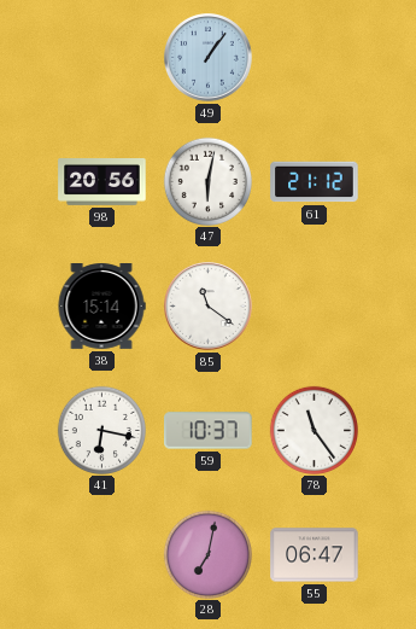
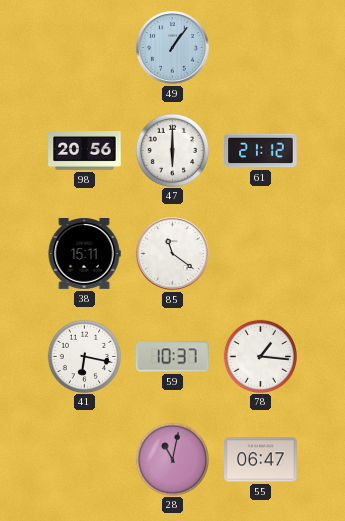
47: 6:02 -> 6:00
38: 15:14 -> 15:11
78: 11:24 -> 1:16
28: 7:02 -> 11:02
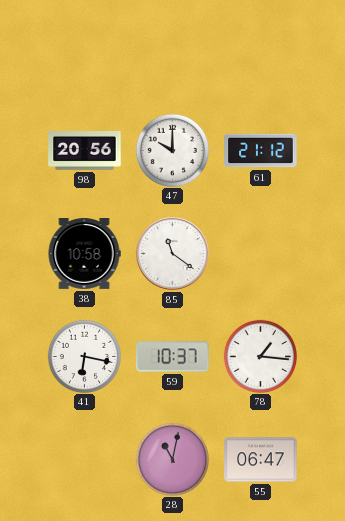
49: 1:06 -> none
47: 6:00 -> 10:00
38: 15:11 -> 10:58
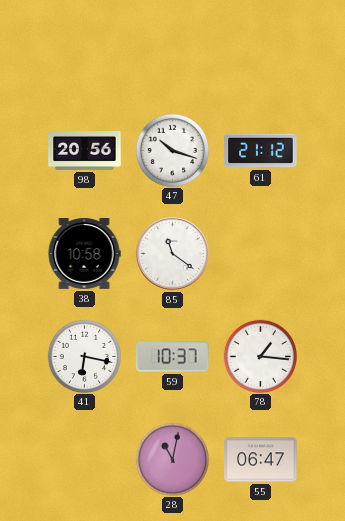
47: 10:00 -> 10:18
